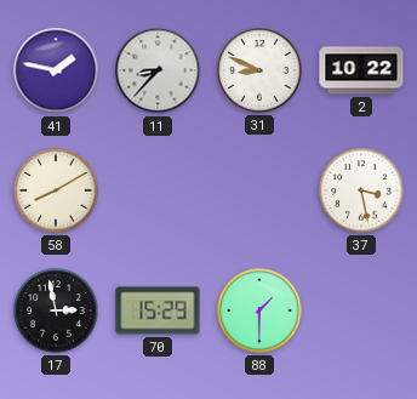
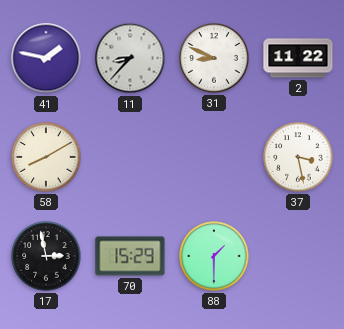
2: 10:22 -> 11:22
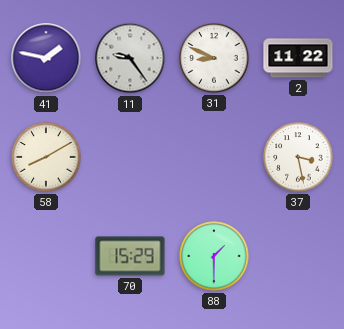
11: 8:37 -> 9:24
17: 2:58 -> none
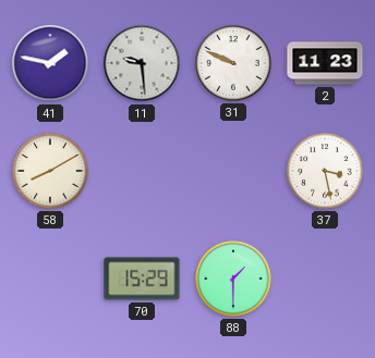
11: 9:24 -> 9:29
31: 8:49 -> 9:49
2: 11:22 -> 11:23
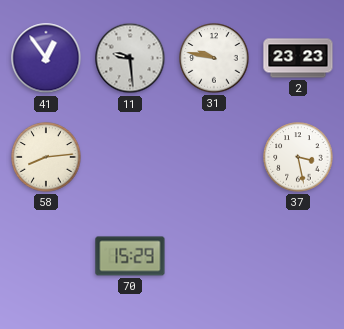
41: 1:47 -> 12:54
31: 9:49 -> 9:47
2: 11:23 -> 23:23
58: 8:10 -> 8:14
88: 1:30 -> none
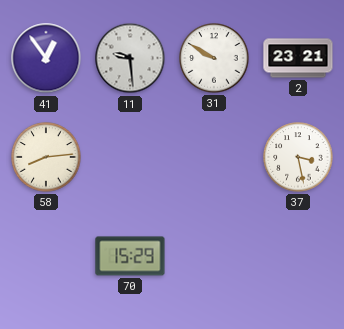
31: 9:47 -> 9:50
2: 23:23 -> 23:21
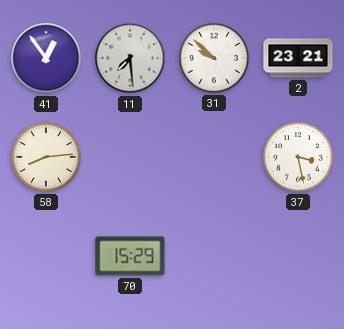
11: 9:29 -> 7:29
31: 9:50 -> 9:52
